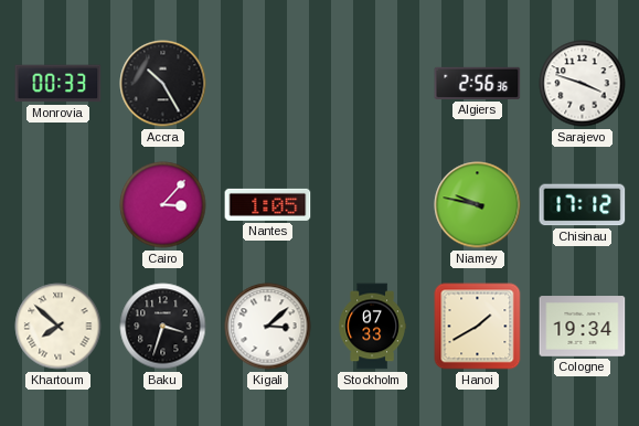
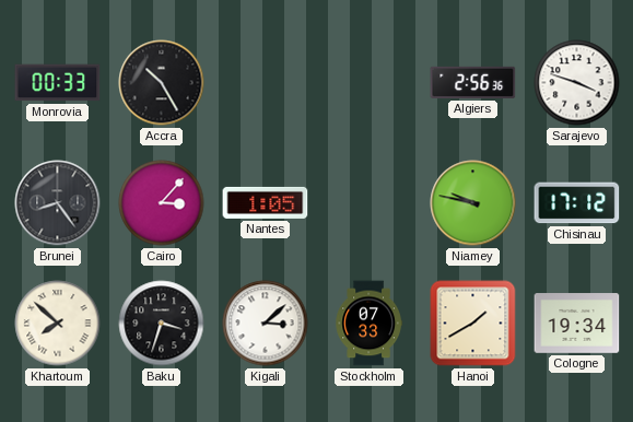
Brunei: none -> 8:24
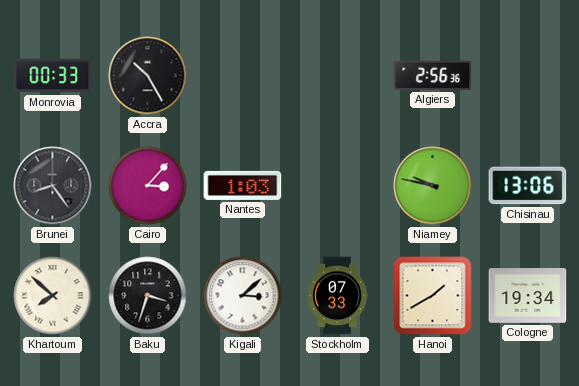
Sarajevo: 3:48 -> none
Nantes: 1:05 -> 1:03
Chisinau: 17:12 -> 13:06
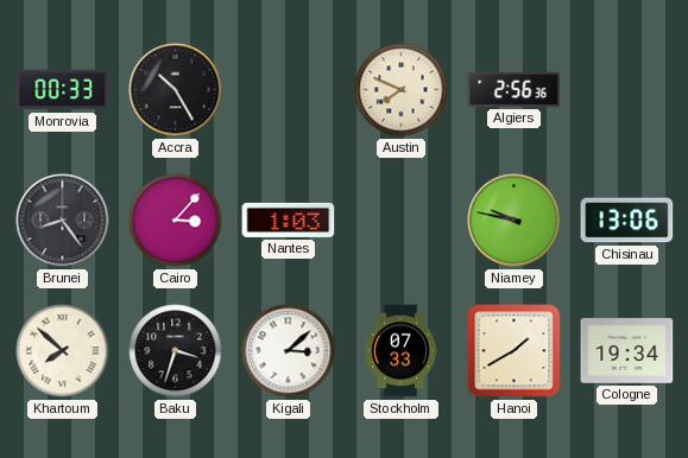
Austin: none -> 7:49
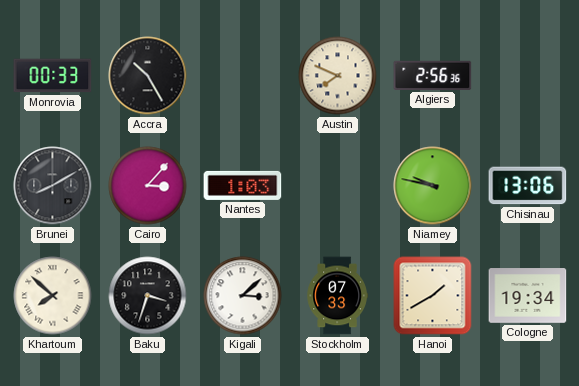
Brunei: 8:24 -> 8:10
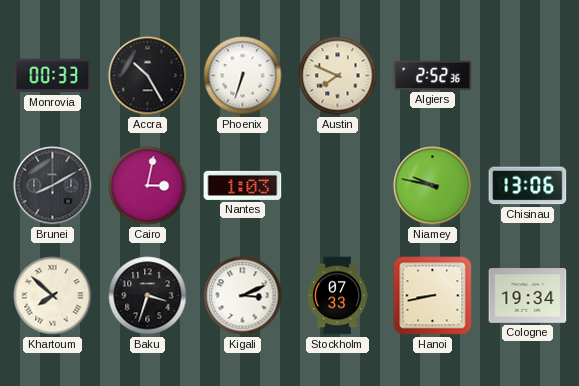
Phoenix: none -> 6:33
Algiers: 2:56 -> 2:52
Cairo: 3:07 -> 3:02
Kigali: 3:08 -> 3:11
Hanoi: 1:40 -> 8:43
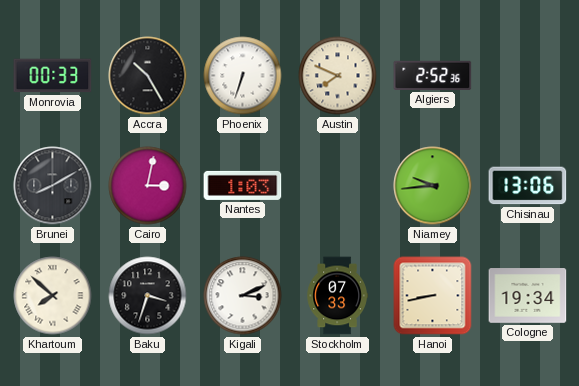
Niamey: 9:47 -> 9:44
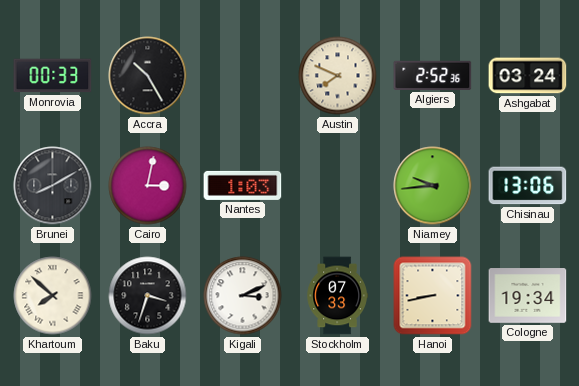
Phoenix: 6:33 -> none
Ashgabat: none -> 03:24
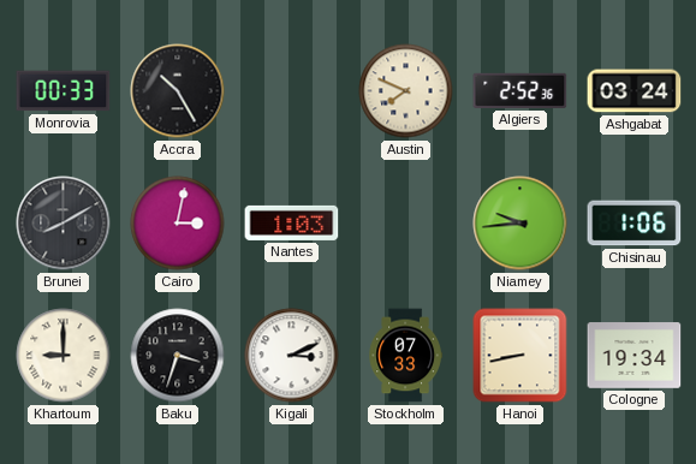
Chisinau: 13:06 -> 1:06
Khartoum: 7:52 -> 9:00
